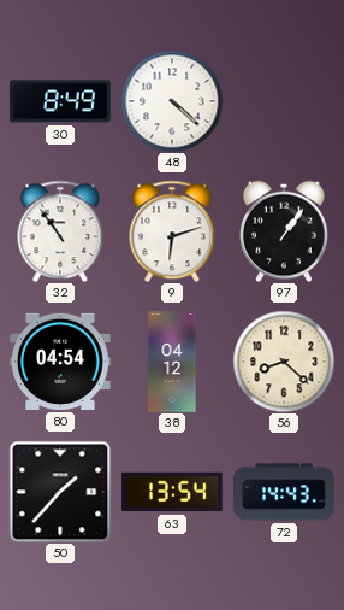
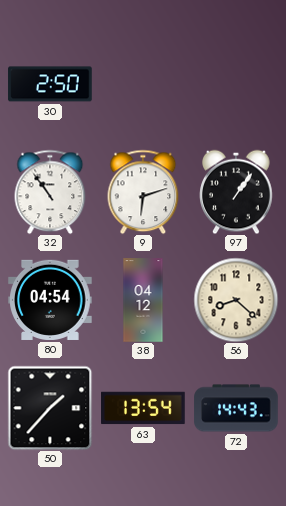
30: 8:49 -> 2:50
48: 4:22 -> none
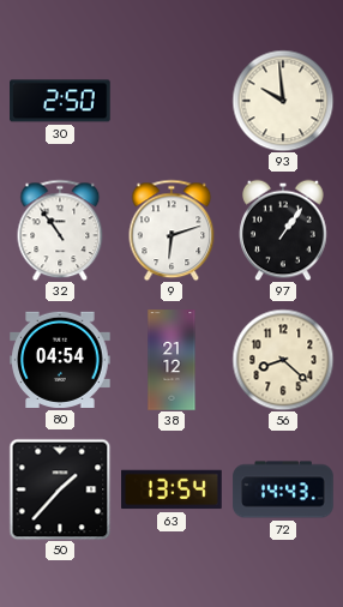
93: none -> 9:59
38: 04:12 -> 21:12
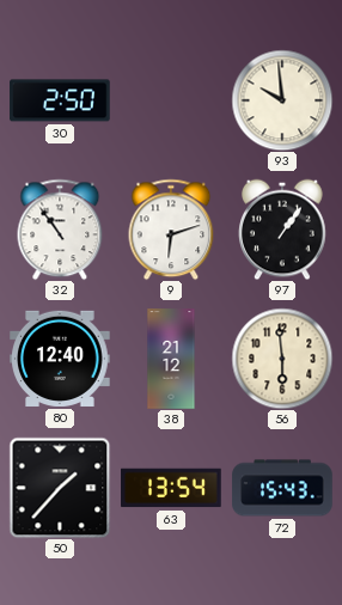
80: 04:54 -> 12:40
56: 8:22 -> 5:59
72: 14:43 -> 15:43
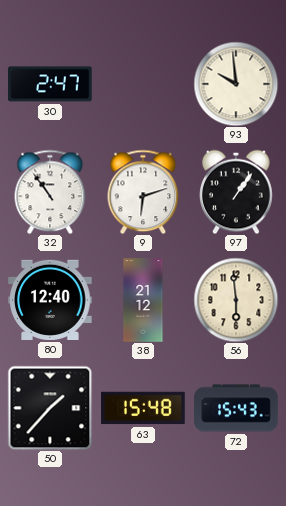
30: 2:50 -> 2:47
63: 13:54 -> 15:48
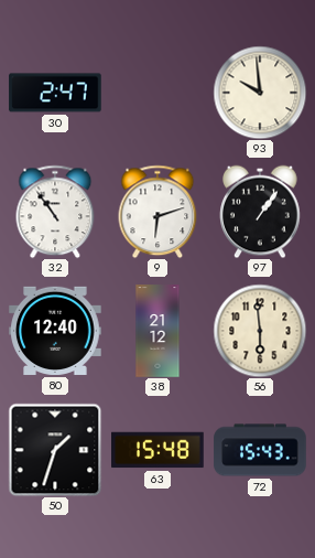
50: 1:37 -> 1:33
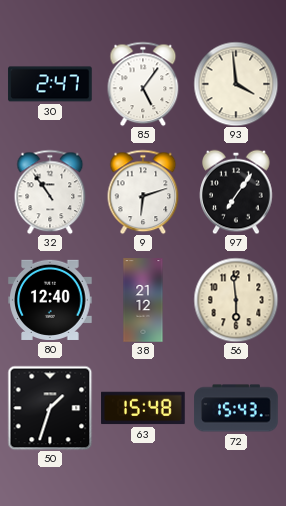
85: none -> 5:06
93: 9:59 -> 3:59
97: 1:06 -> 7:06
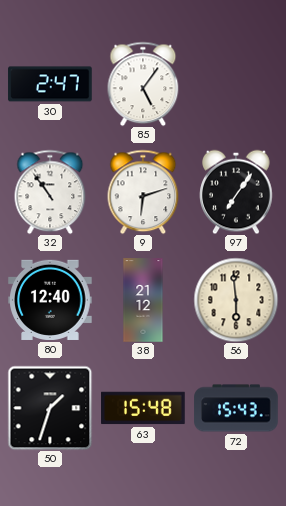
93: 3:59 -> none
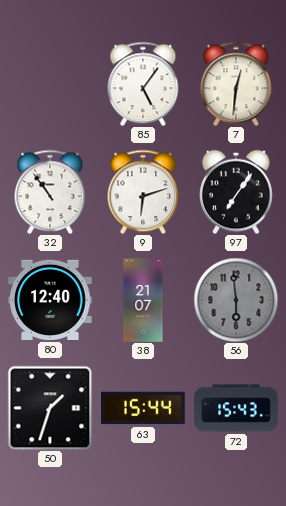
30: 2:47 -> none
7: none -> 12:31
38: 21:12 -> 21:07
56 dial: cream -> grey
63: 15:48 -> 15:44
